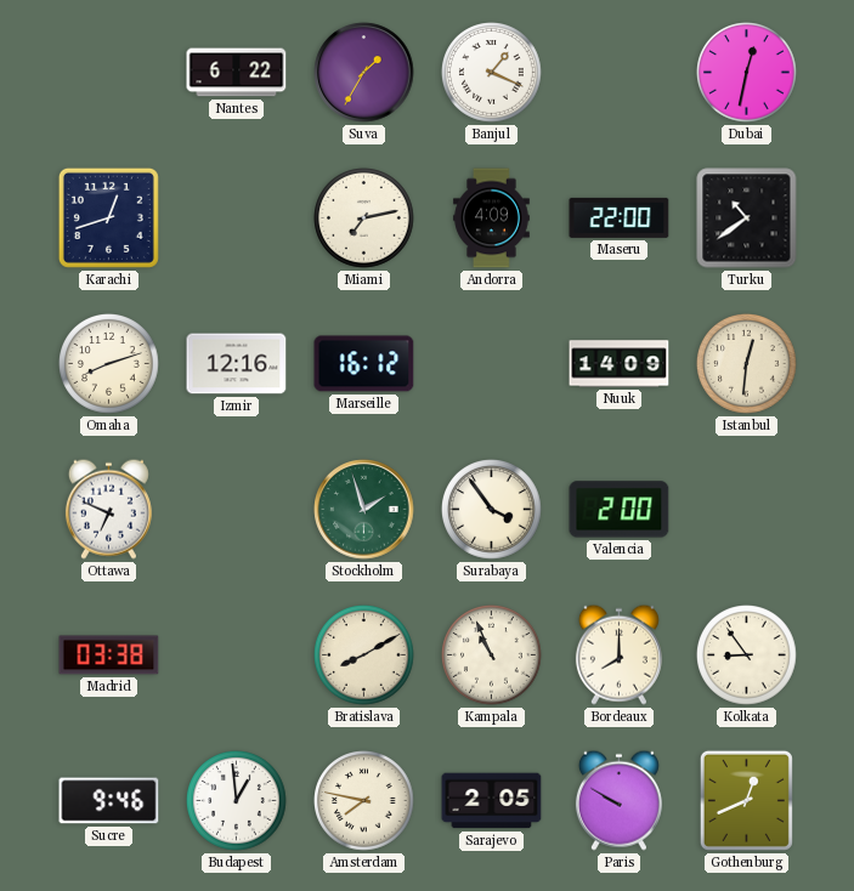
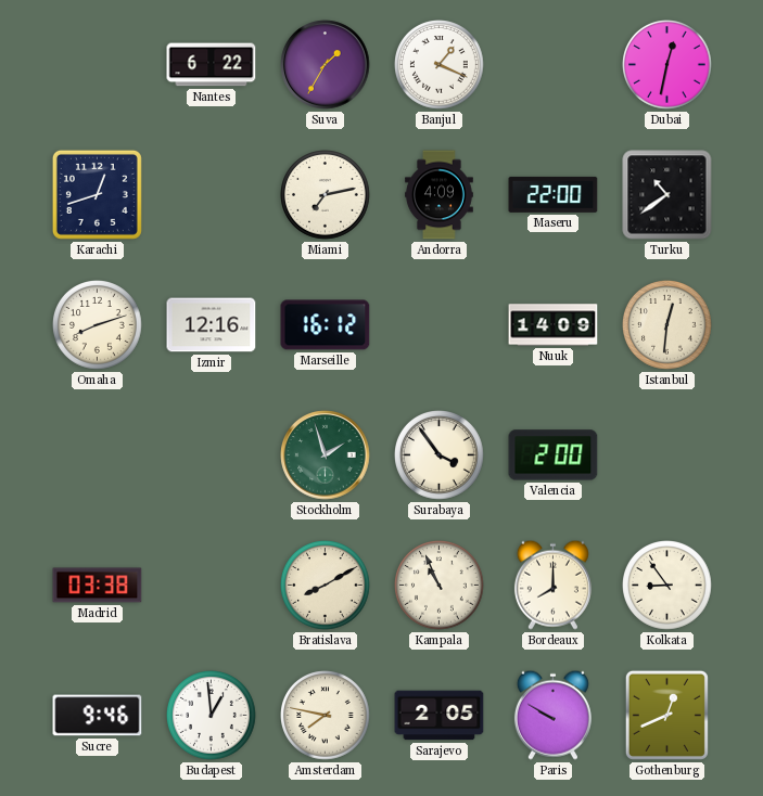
Ottawa: 6:49 -> none
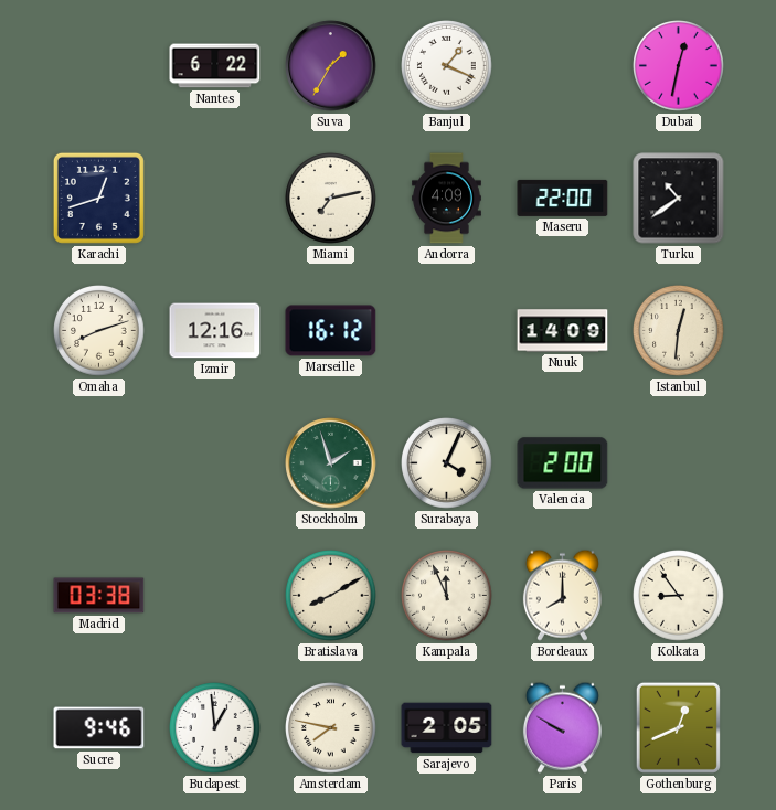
Surabaya: 3:54 -> 4:04
Kampala: 10:56 -> 11:56
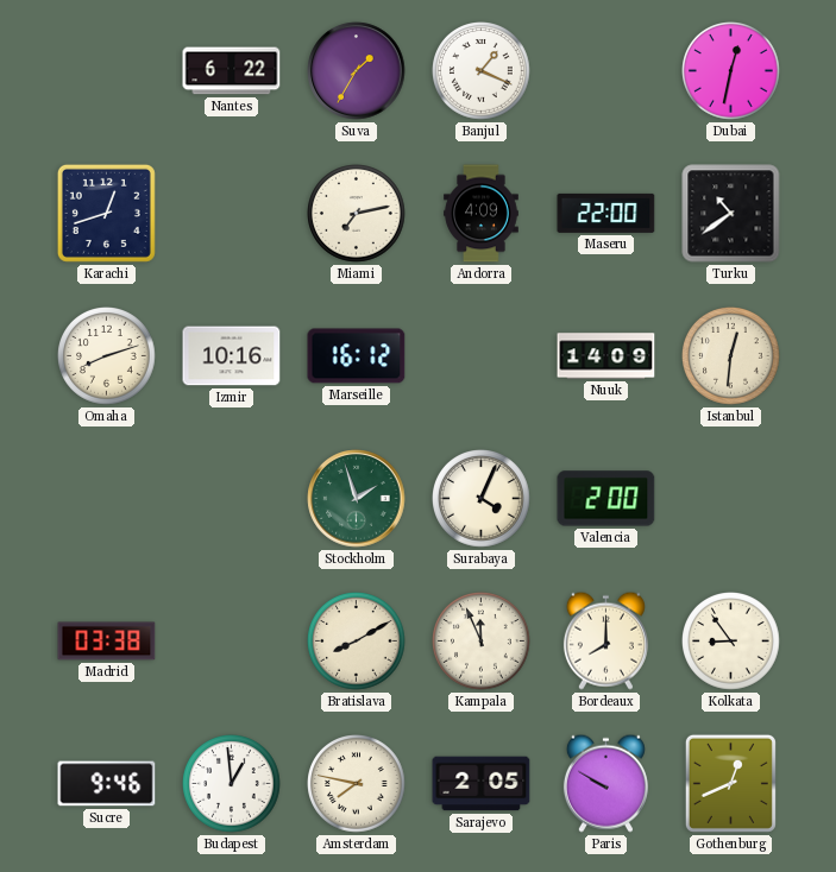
Izmir: 12:16 -> 10:16
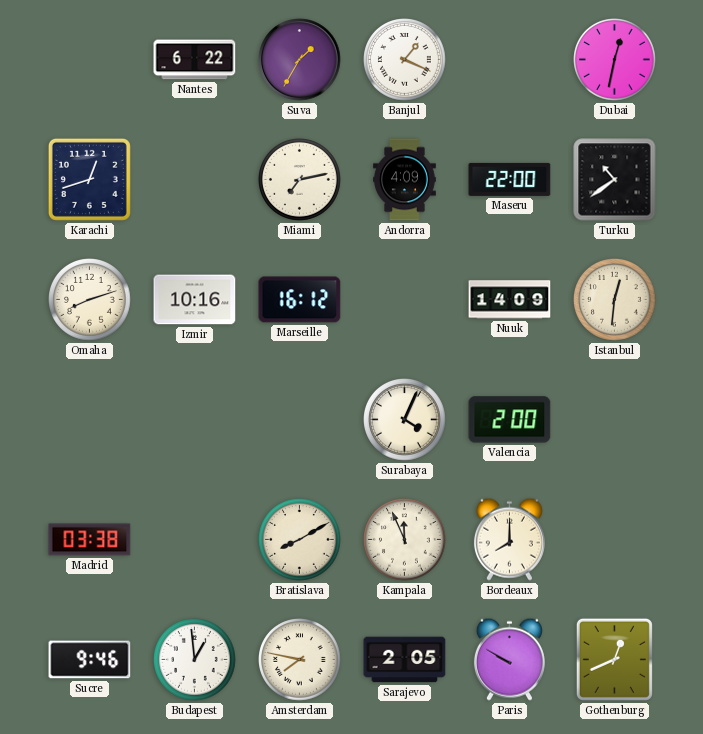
Stockholm: 1:57 -> none
Kolkata: 8:54 -> none
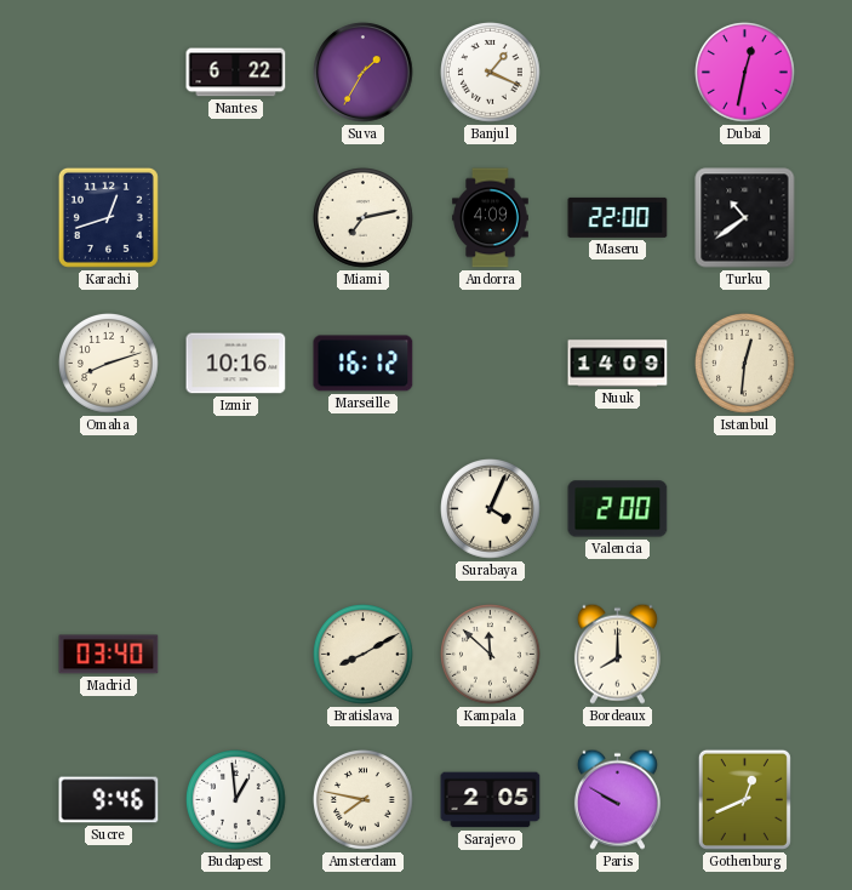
Madrid: 03:38 -> 03:40
Kampala: 11:56 -> 11:52
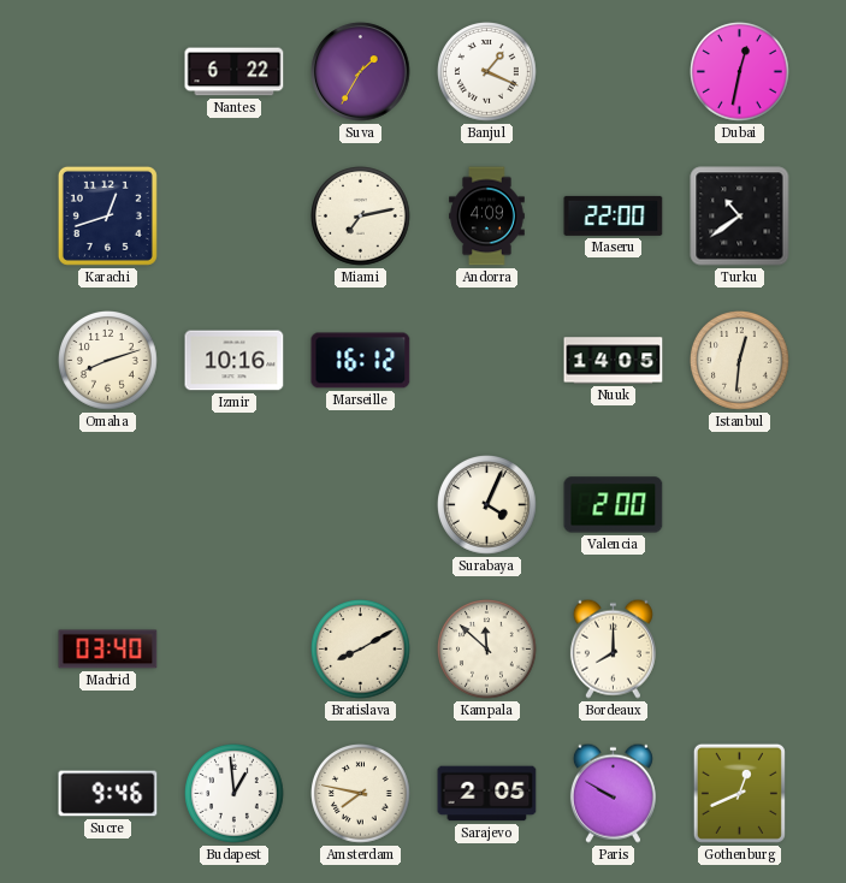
Nuuk: 14:09 -> 14:05
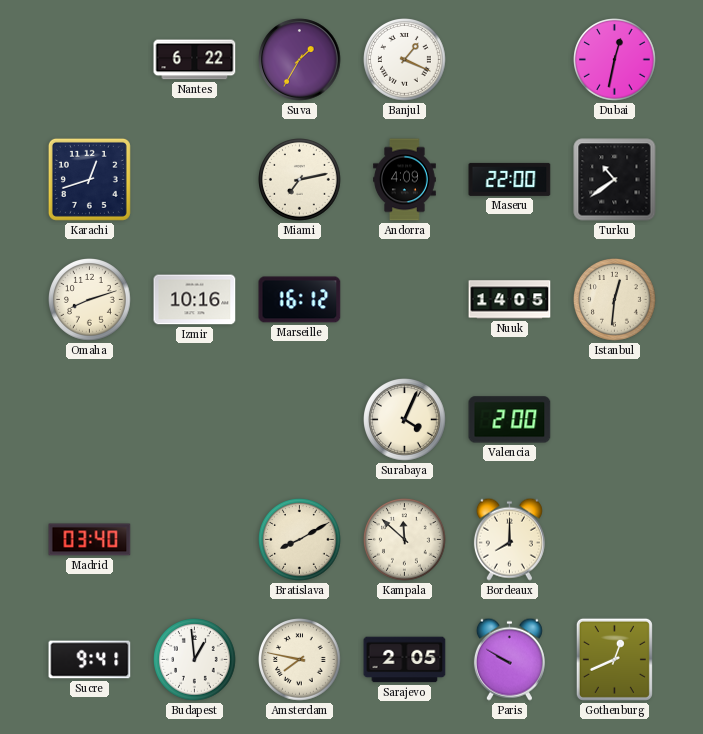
Sucre: 9:46 -> 9:41
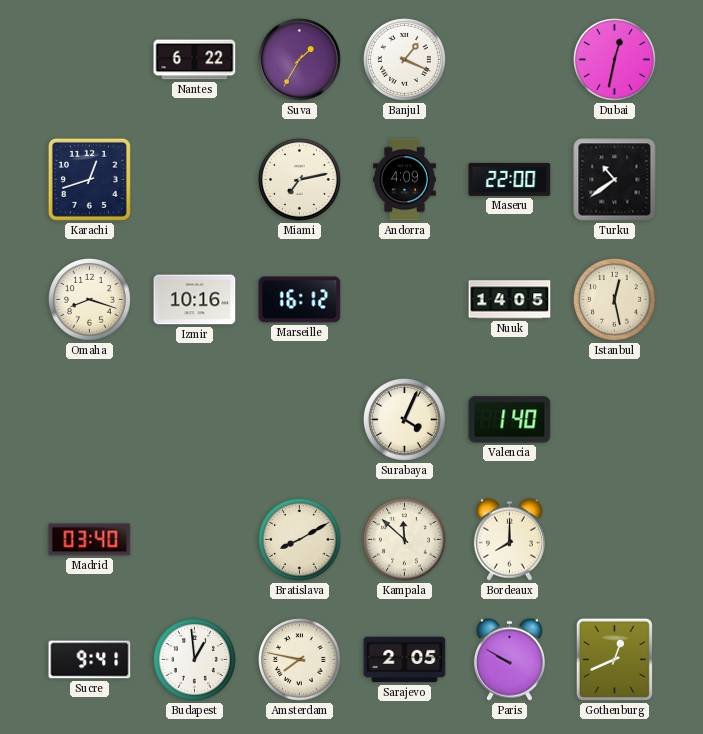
Omaha: 8:12 -> 8:18
Istanbul: 12:31 -> 12:28
Valencia: 2:00 -> 1:40
